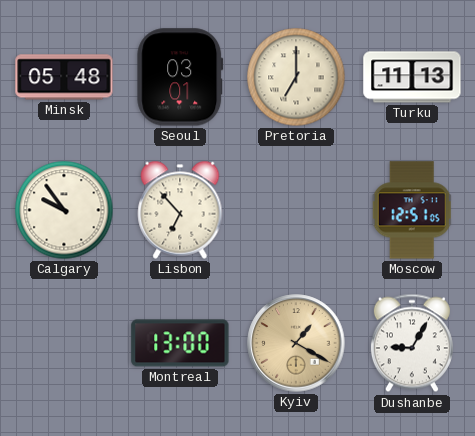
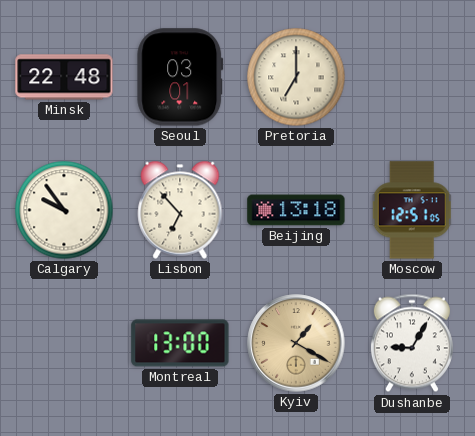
Minsk: 05:48 -> 22:48
Turku: 11:13 -> none
Beijing: none -> 13:18
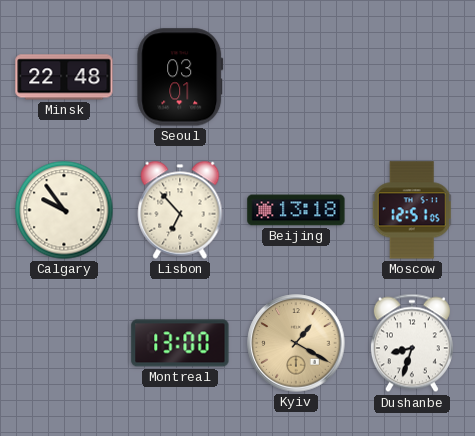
Pretoria: 7:00 -> none
Dushanbe: 9:05 -> 8:33
